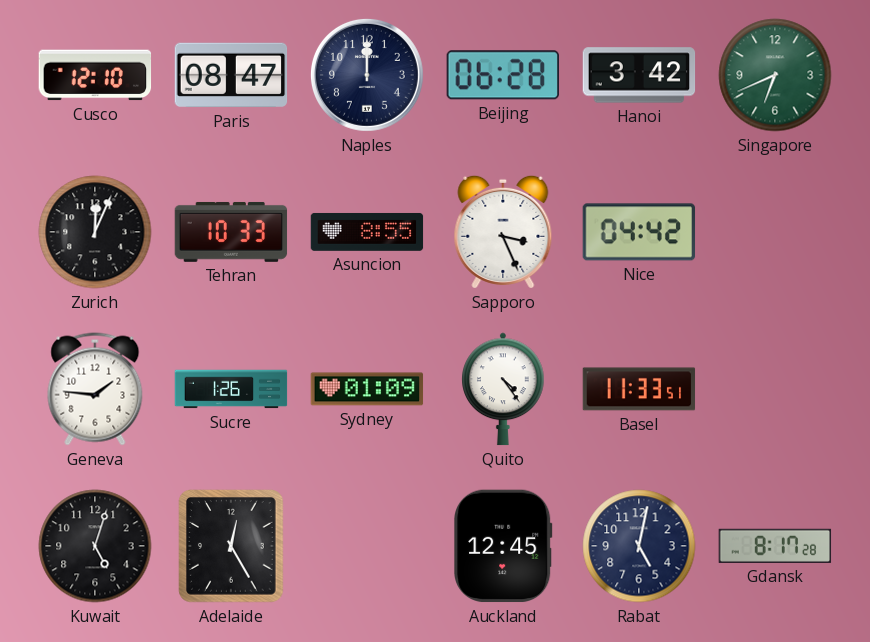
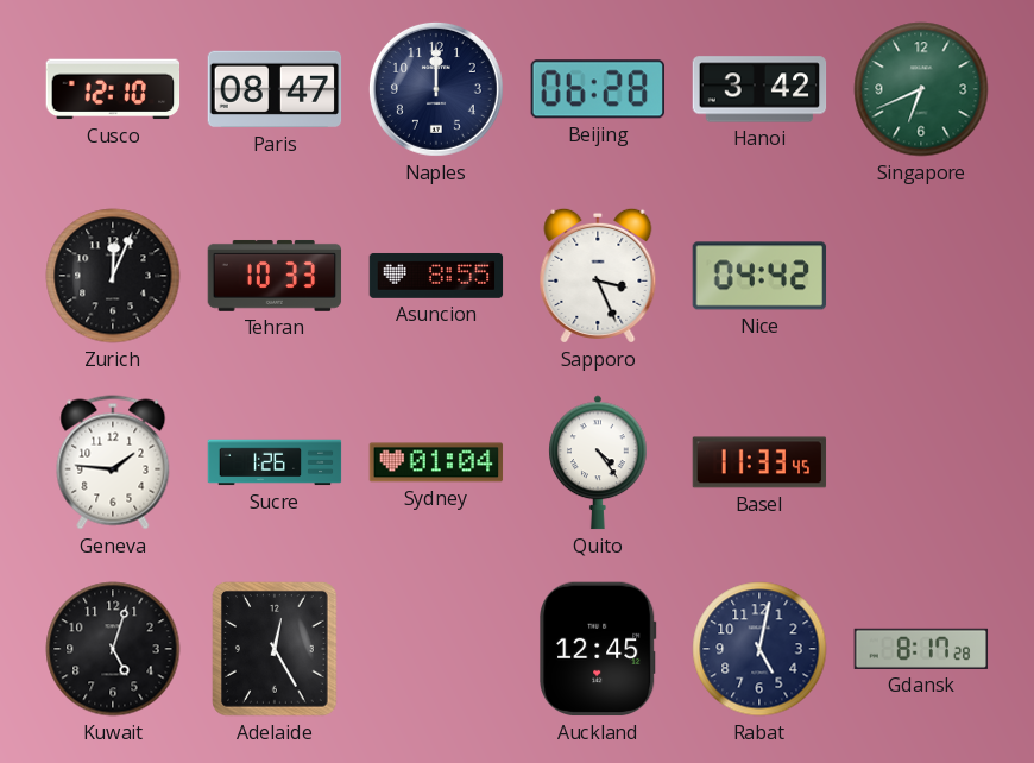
Sydney: 01:09 -> 01:04
Basel: 11:33:51 -> 11:33:45
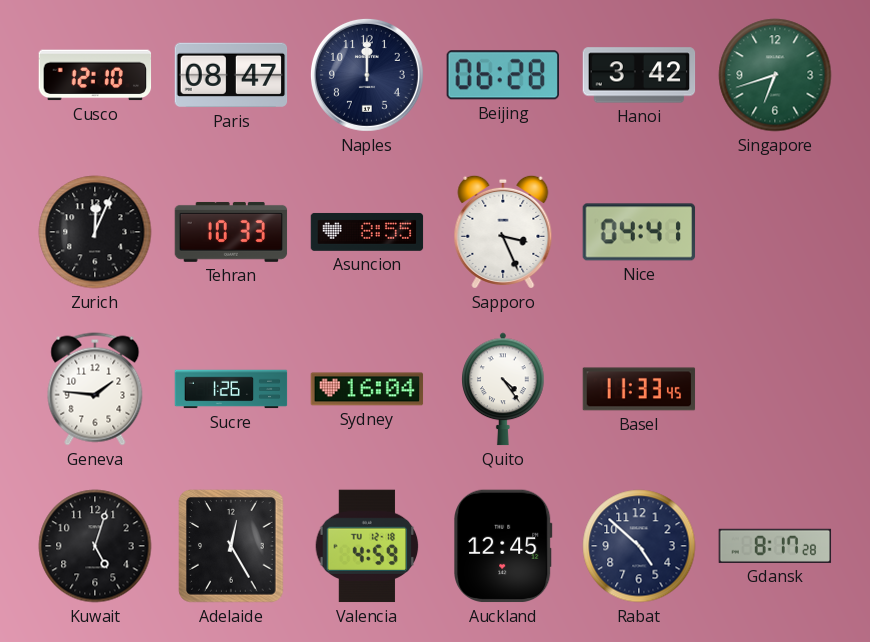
Singapore: 6:41 -> 6:42
Nice: 04:42 -> 04:41
Sydney: 01:04 -> 16:04
Valencia: none -> 4:59
Rabat: 5:02 -> 4:52
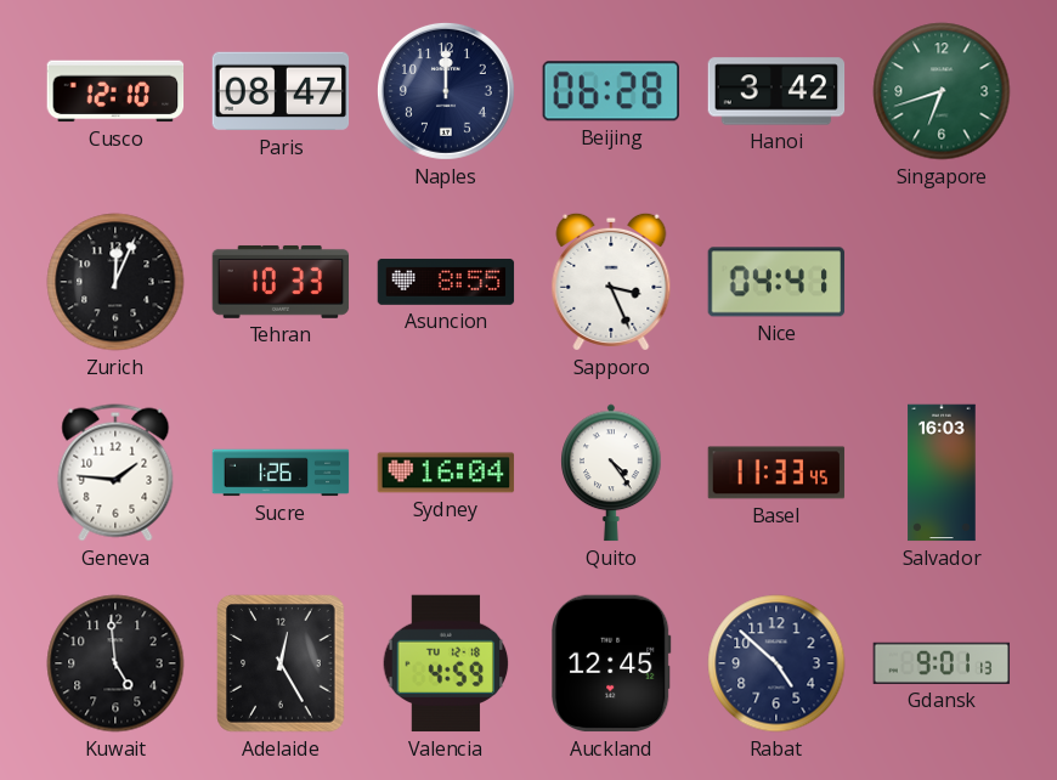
Salvador: none -> 16:03
Kuwait: 5:03 -> 4:59
Gdansk: 8:17 -> 9:01
